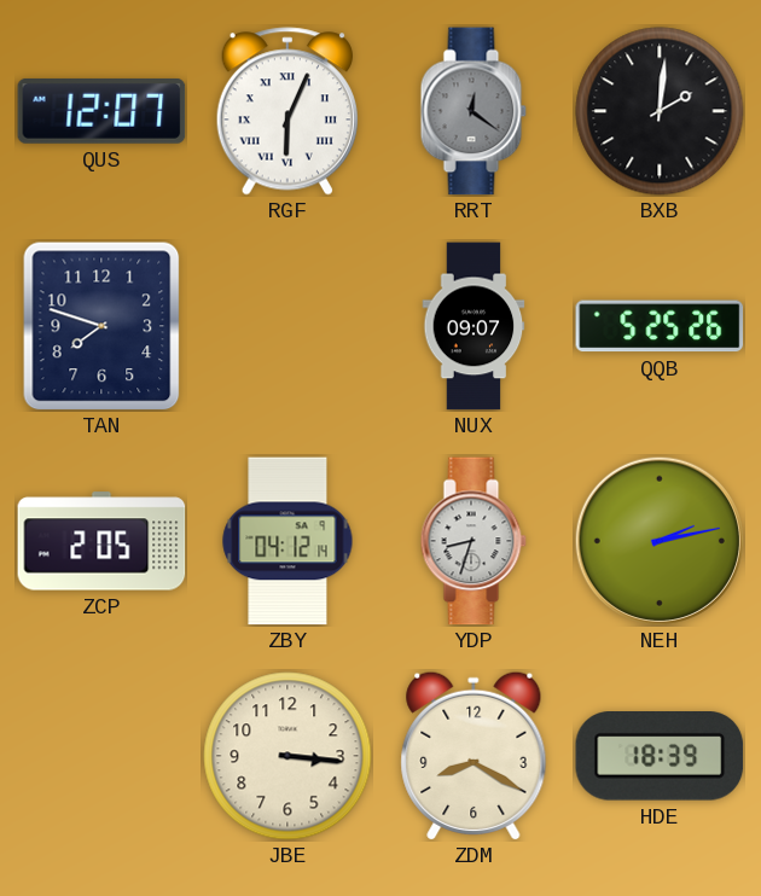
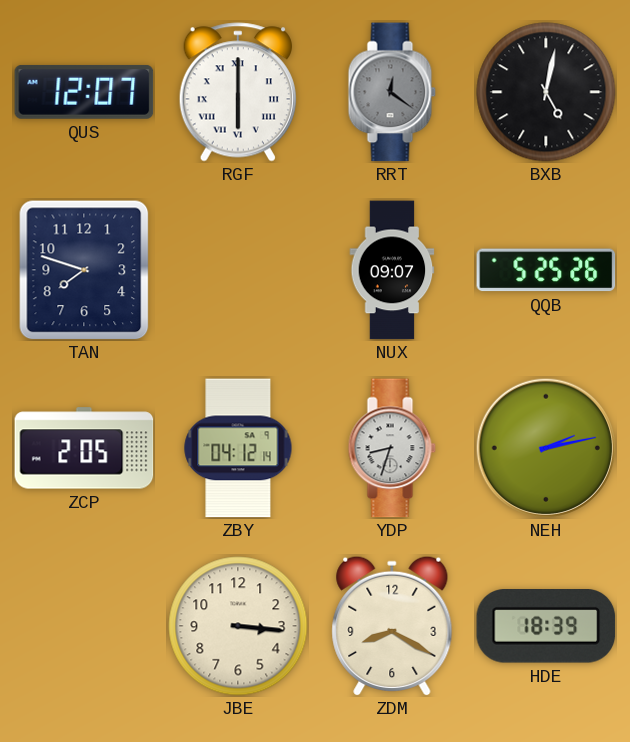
RGF: 6:04 -> 6:00
BXB: 2:01 -> 5:02
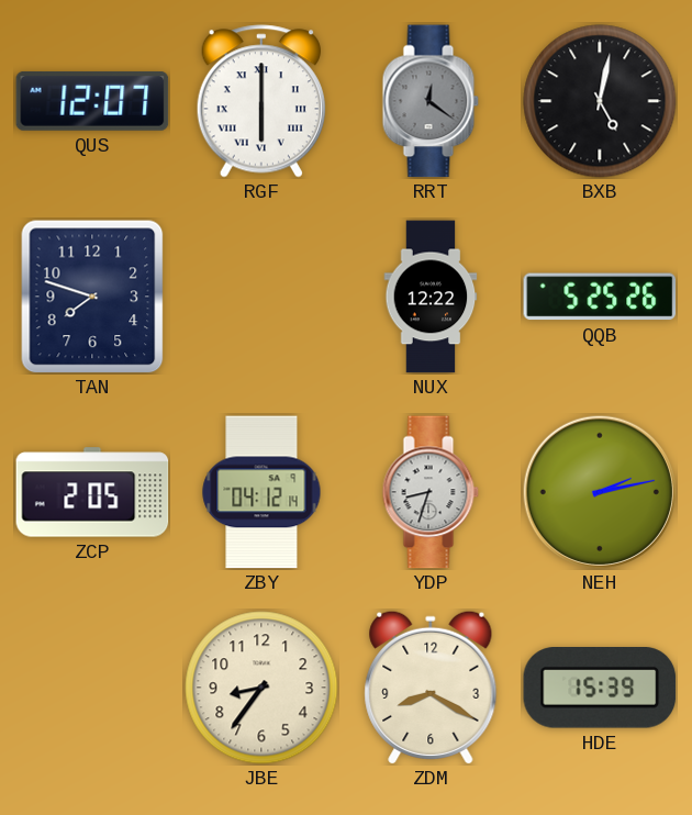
NUX: 09:07 -> 12:22
JBE: 3:16 -> 8:36
HDE: 18:39 -> 15:39
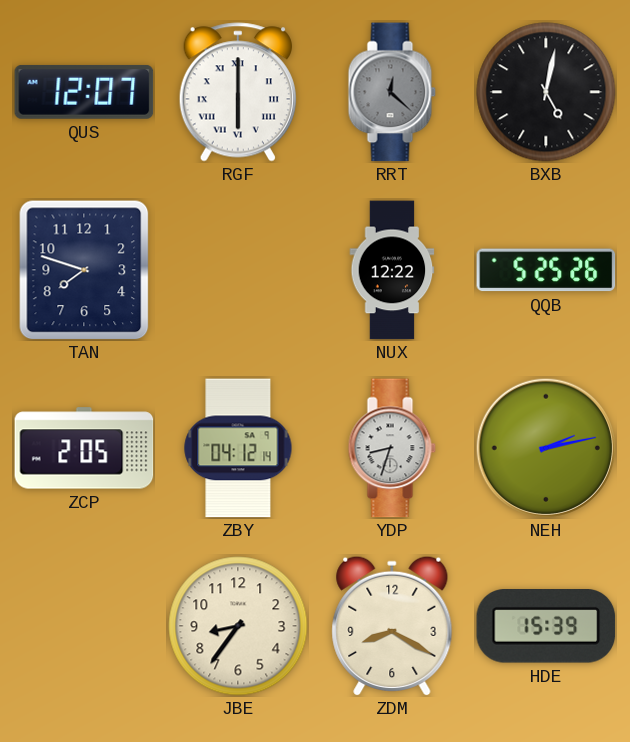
RRT: 12:21 -> 12:22
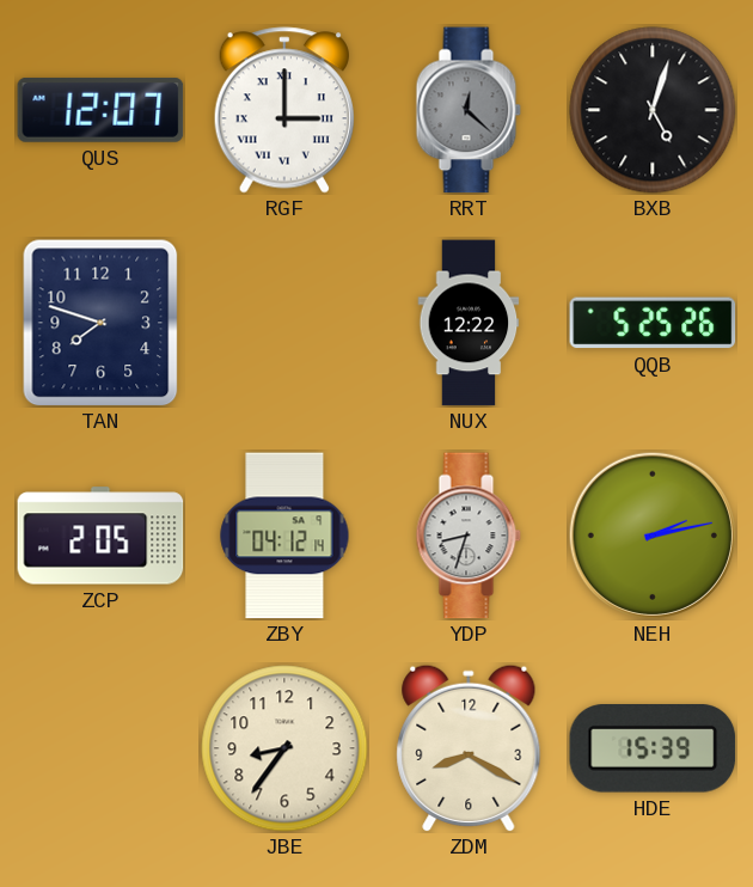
RGF: 6:00 -> 3:00
BXB: 5:02 -> 5:03
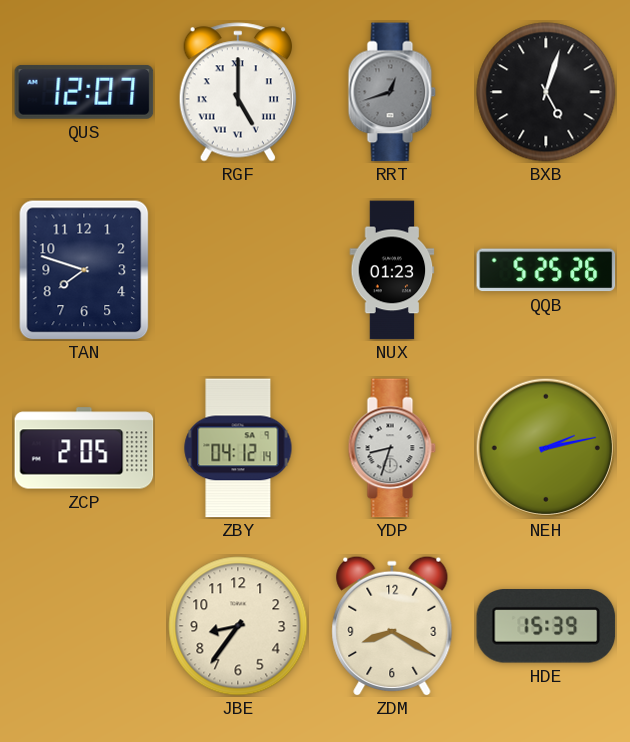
RGF: 3:00 -> 5:00
RRT: 12:22 -> 12:42
NUX: 12:22 -> 01:23
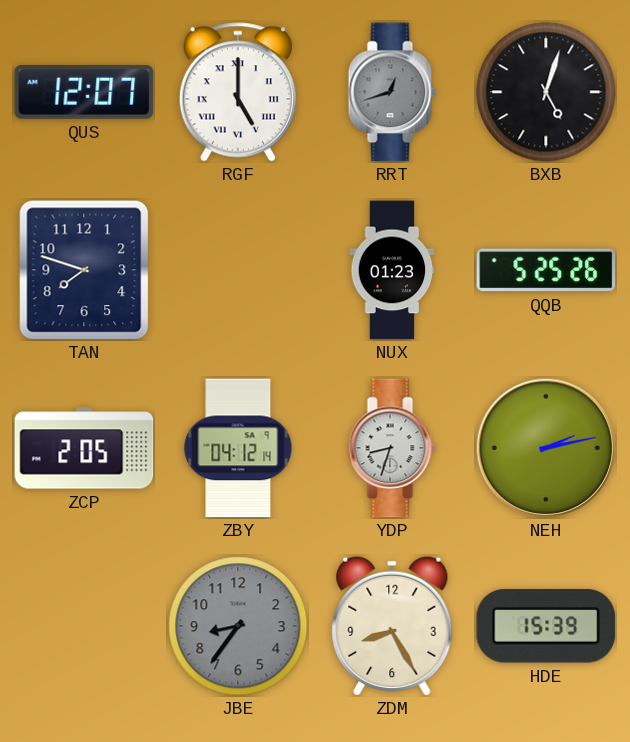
JBE dial: cream -> grey
ZDM: 8:20 -> 8:25
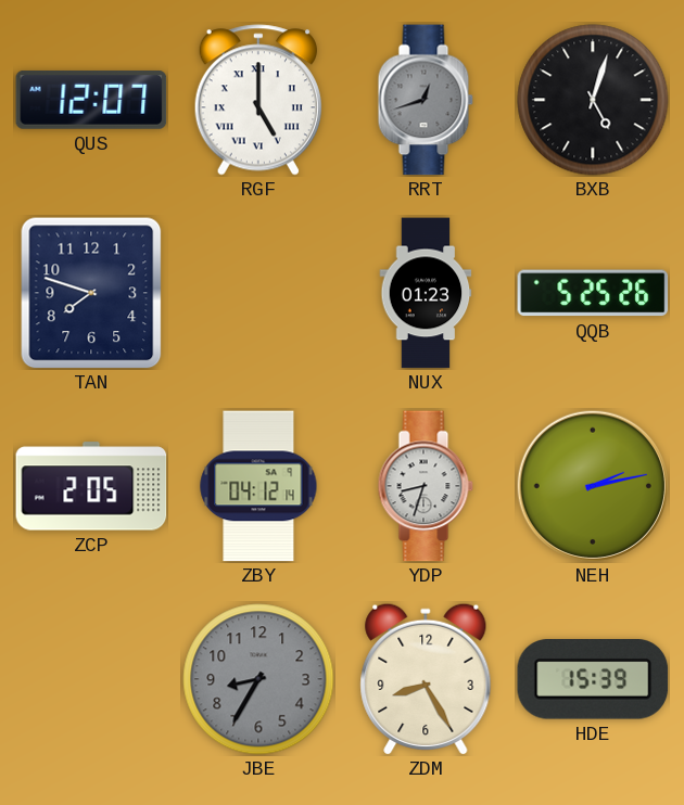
JBE: 8:36 -> 8:35
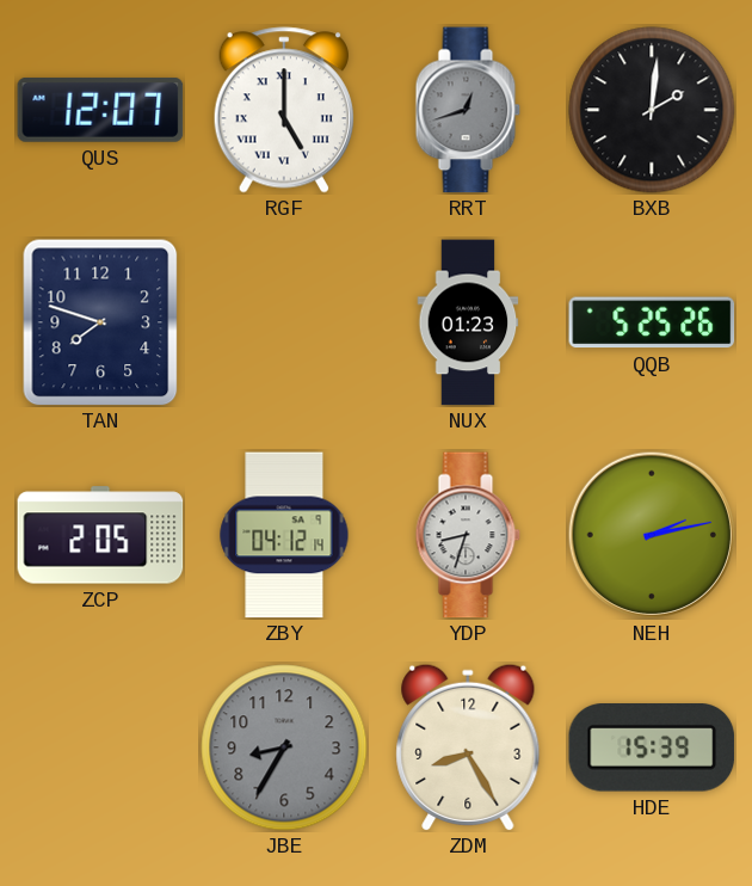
BXB: 5:03 -> 2:01
